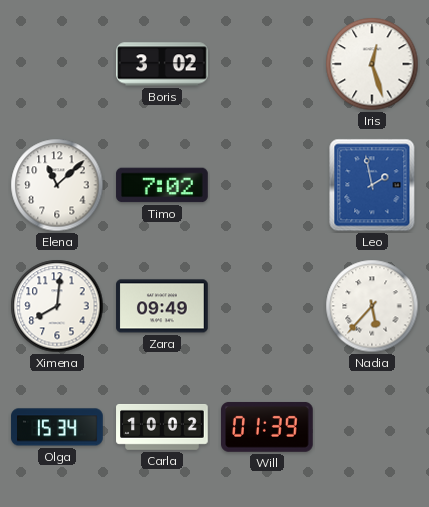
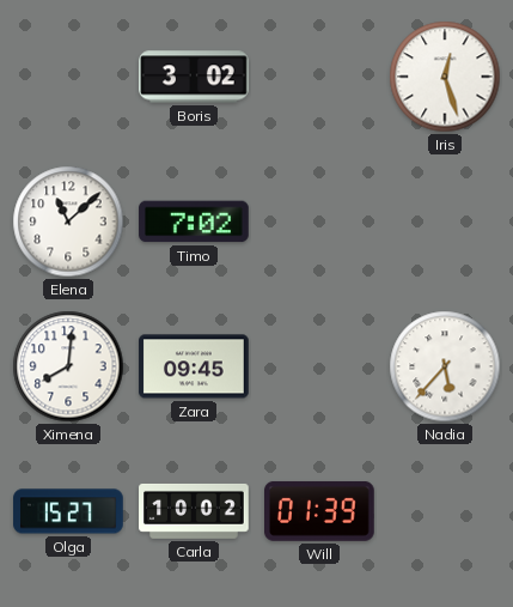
Leo: 1:58 -> none
Zara: 09:49 -> 09:45
Olga: 15:34 -> 15:27
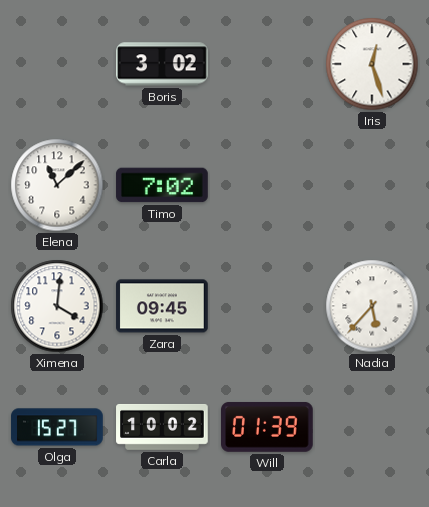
Ximena: 8:01 -> 4:01
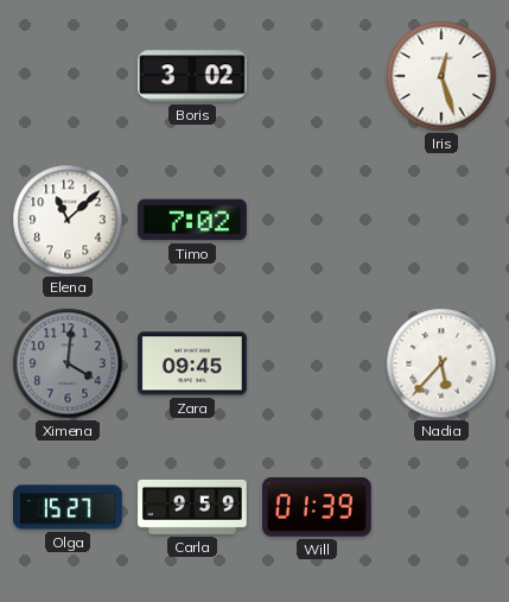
Ximena dial: white -> grey
Carla: 10:02 -> 9:59
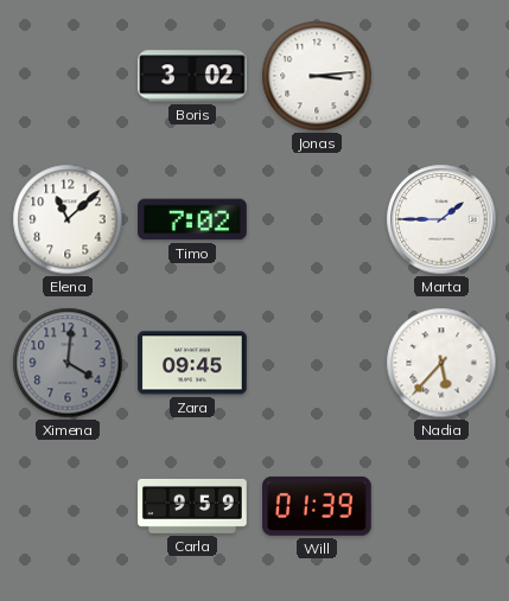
Jonas: none -> 3:14
Iris: 12:27 -> none
Marta: none -> 1:45
Olga: 15:27 -> none
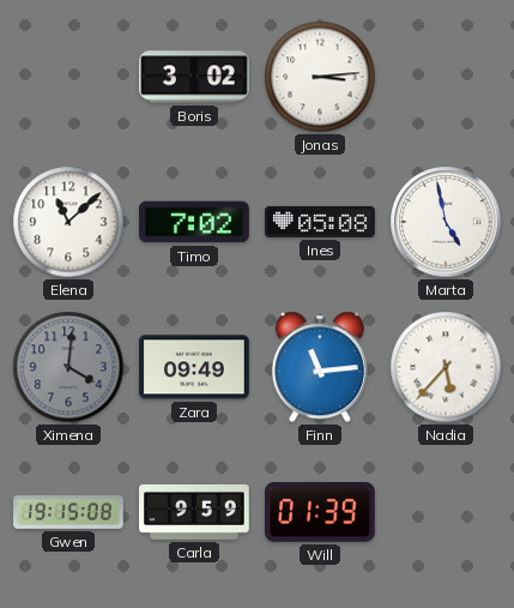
Ines: none -> 05:08
Marta: 1:45 -> 4:58
Zara: 09:45 -> 09:49
Finn: none -> 11:14
Gwen: none -> 19:15
